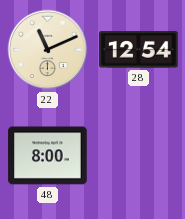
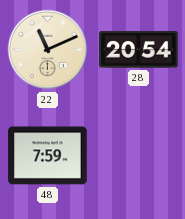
28: 12:54 -> 20:54
48: 8:00 -> 7:59
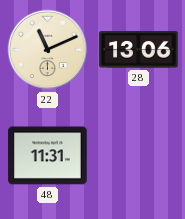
28: 20:54 -> 13:06
48: 7:59 -> 11:31
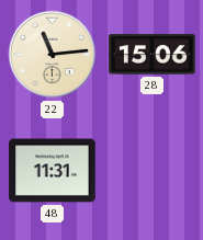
22: 11:11 -> 11:14
28: 13:06 -> 15:06
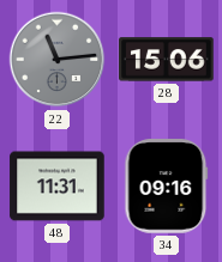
22 dial: cream -> grey
34: none -> 09:16
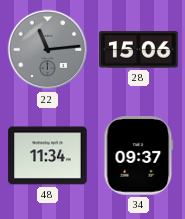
48: 11:31 -> 11:34
34: 09:16 -> 09:37
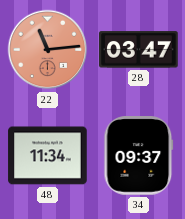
22 dial: grey -> salmon
28: 15:06 -> 03:47
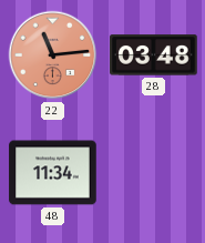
28: 03:47 -> 03:48
34: 09:37 -> none
